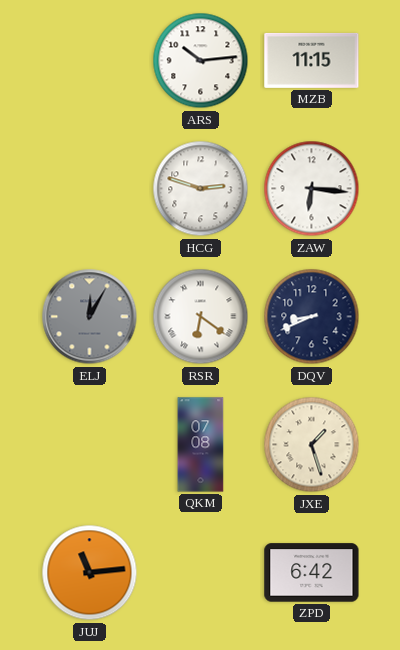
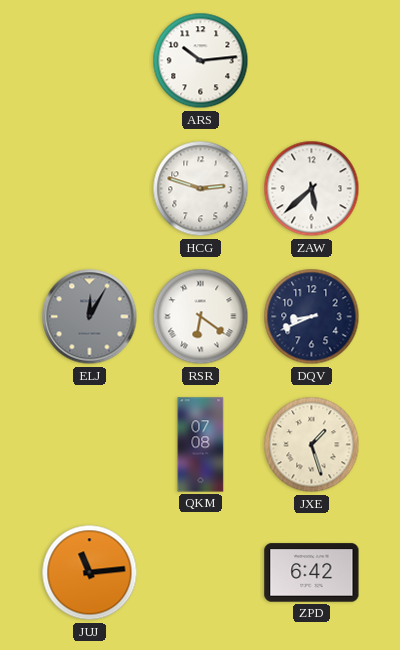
MZB: 11:15 -> none
ZAW: 6:16 -> 5:38
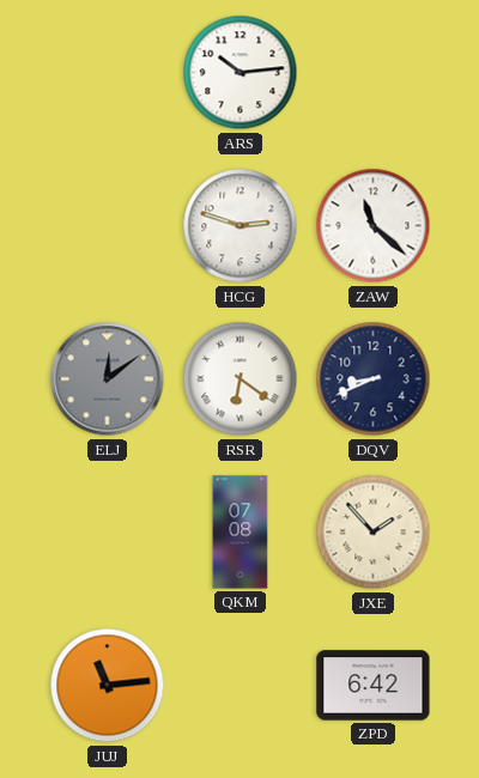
ZAW: 5:38 -> 11:22
ELJ: 12:05 -> 12:09
JXE: 1:27 -> 1:53
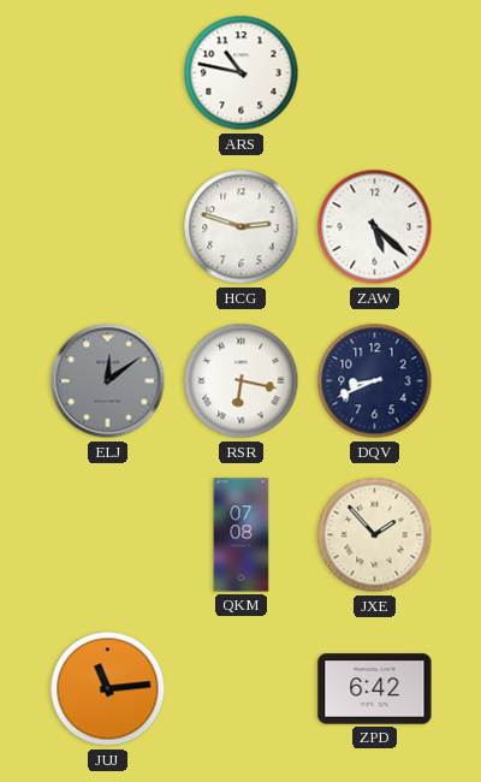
ARS: 10:14 -> 10:47
ZAW: 11:22 -> 5:22
RSR: 6:21 -> 6:17
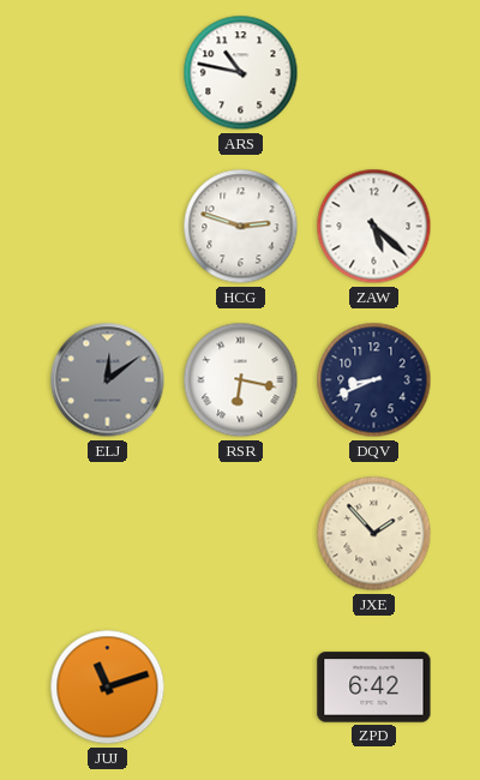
QKM: 07:08 -> none
JUJ: 11:14 -> 11:12
